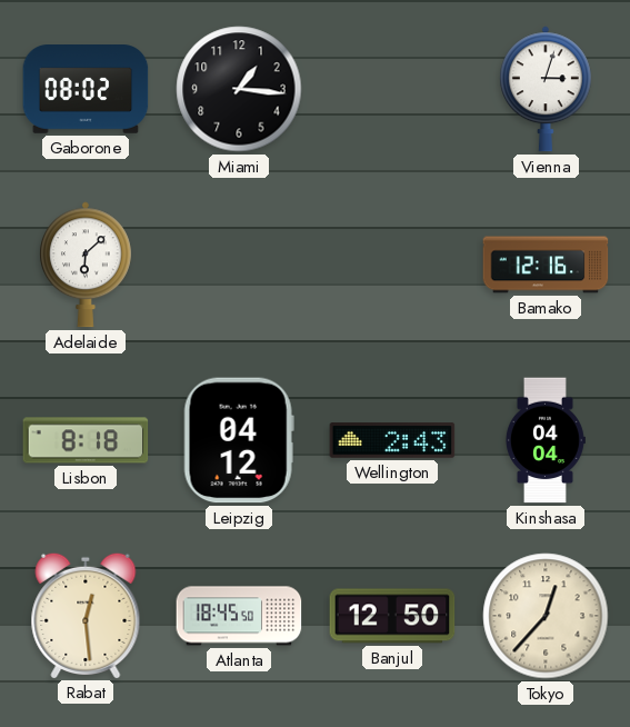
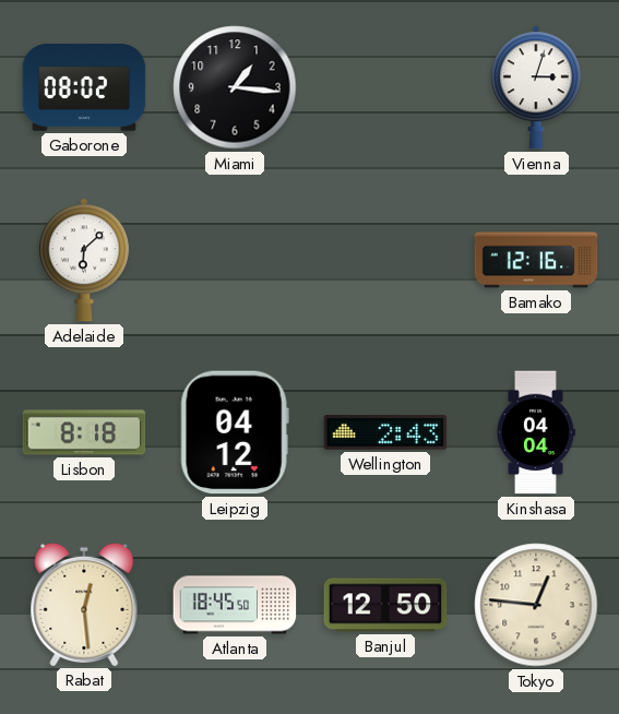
Tokyo: 12:37 -> 12:46
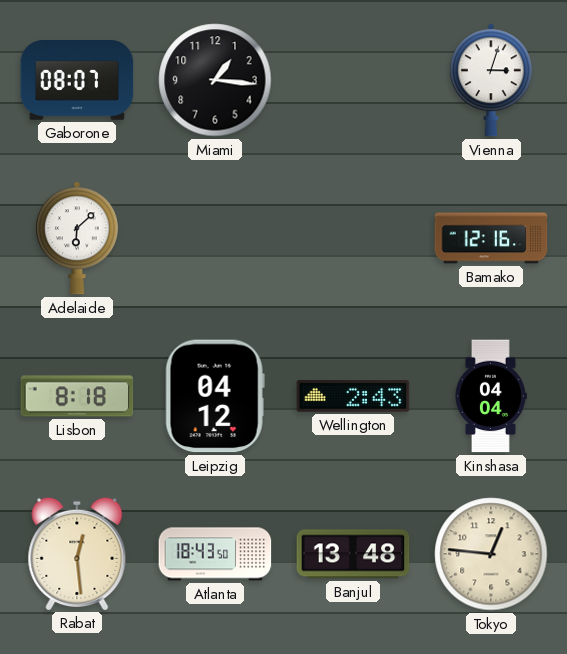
Gaborone: 08:02 -> 08:07
Atlanta: 18:45 -> 18:43
Banjul: 12:50 -> 13:48
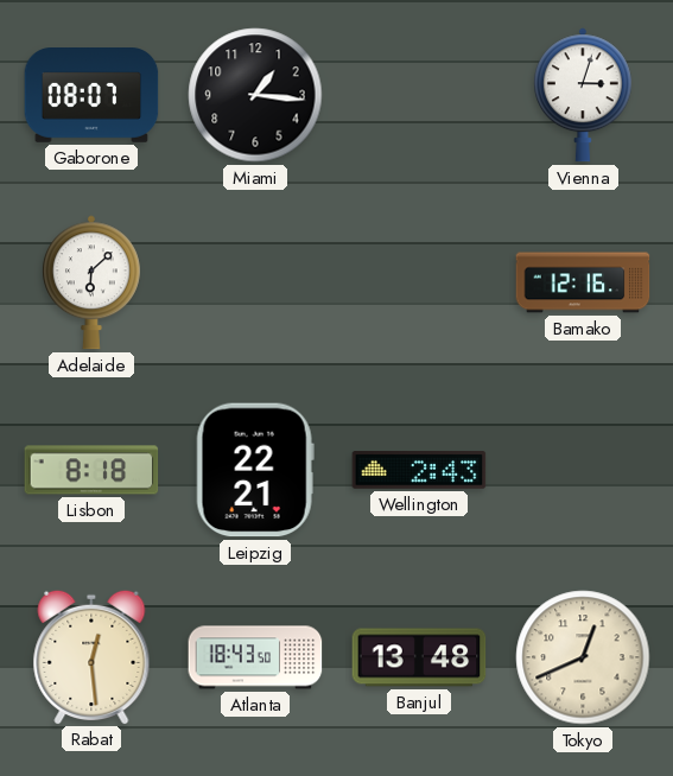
Leipzig: 04:12 -> 22:21
Kinshasa: 04:04 -> none
Tokyo: 12:46 -> 12:41
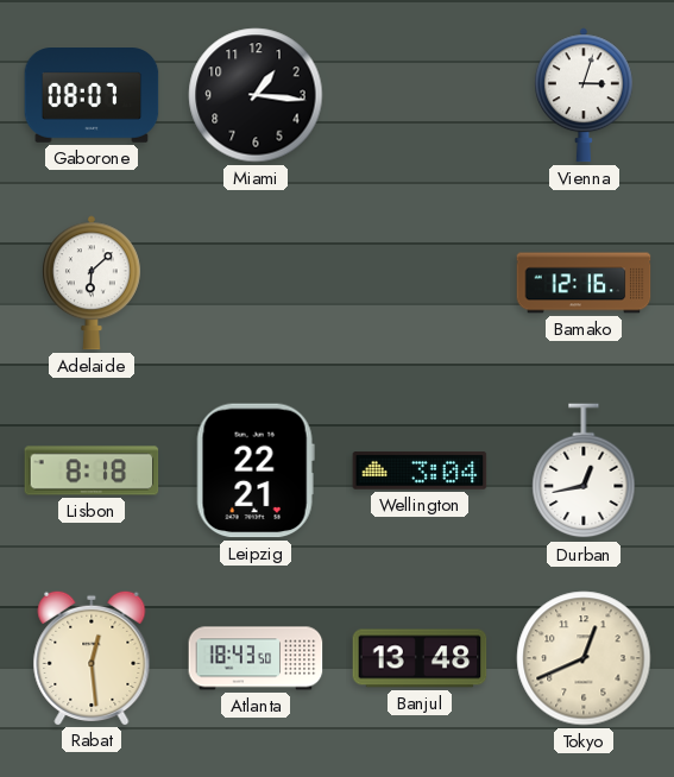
Wellington: 2:43 -> 3:04
Durban: none -> 12:43
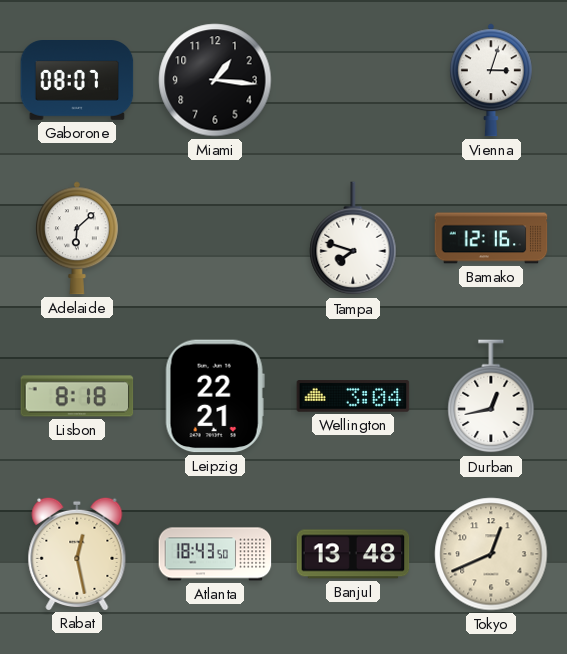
Tampa: none -> 7:48
Rabat: 12:29 -> 12:28
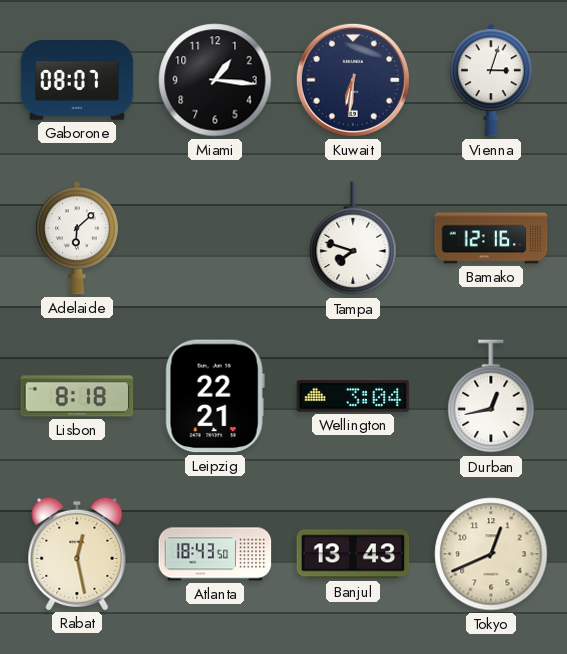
Kuwait: none -> 6:31
Banjul: 13:48 -> 13:43
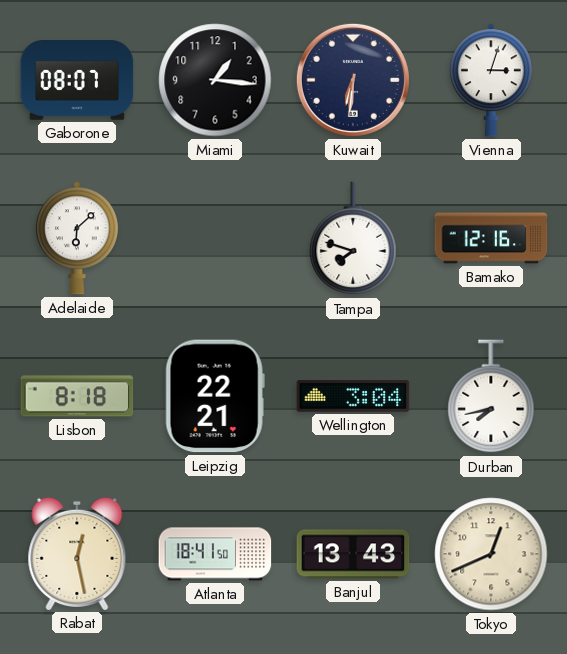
Durban: 12:43 -> 7:43
Atlanta: 18:43 -> 18:41
